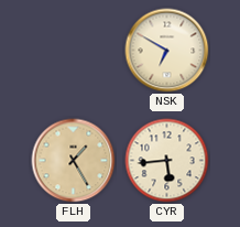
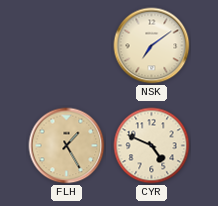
NSK: 6:50 -> 7:09
CYR: 5:44 -> 4:49
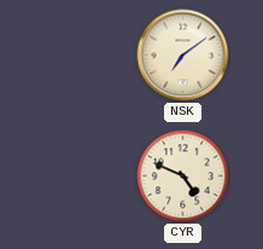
FLH: 1:25 -> none
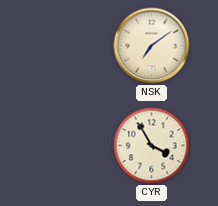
CYR: 4:49 -> 3:55
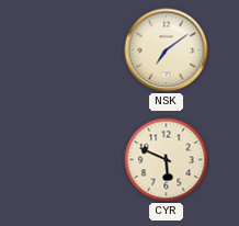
CYR: 3:55 -> 5:49
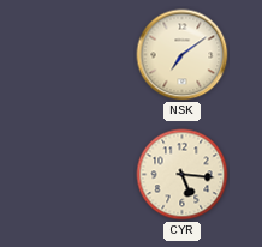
CYR: 5:49 -> 5:16
